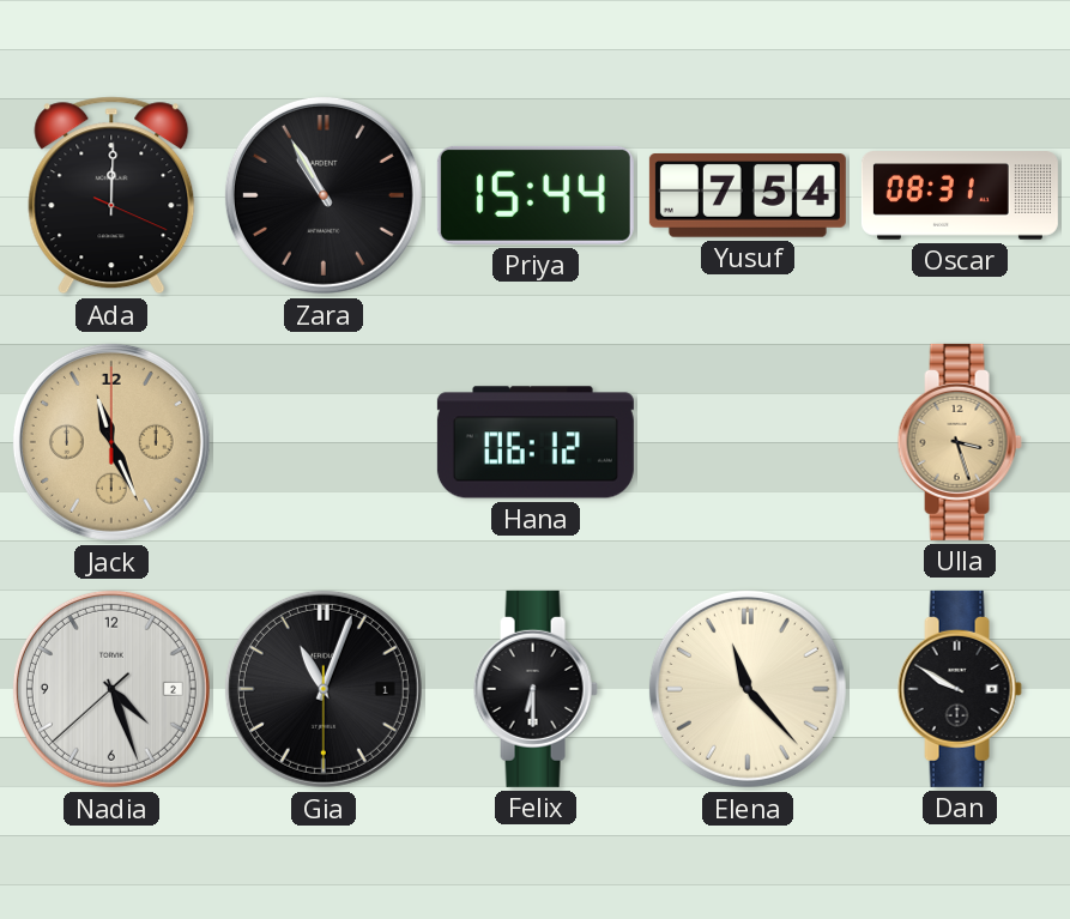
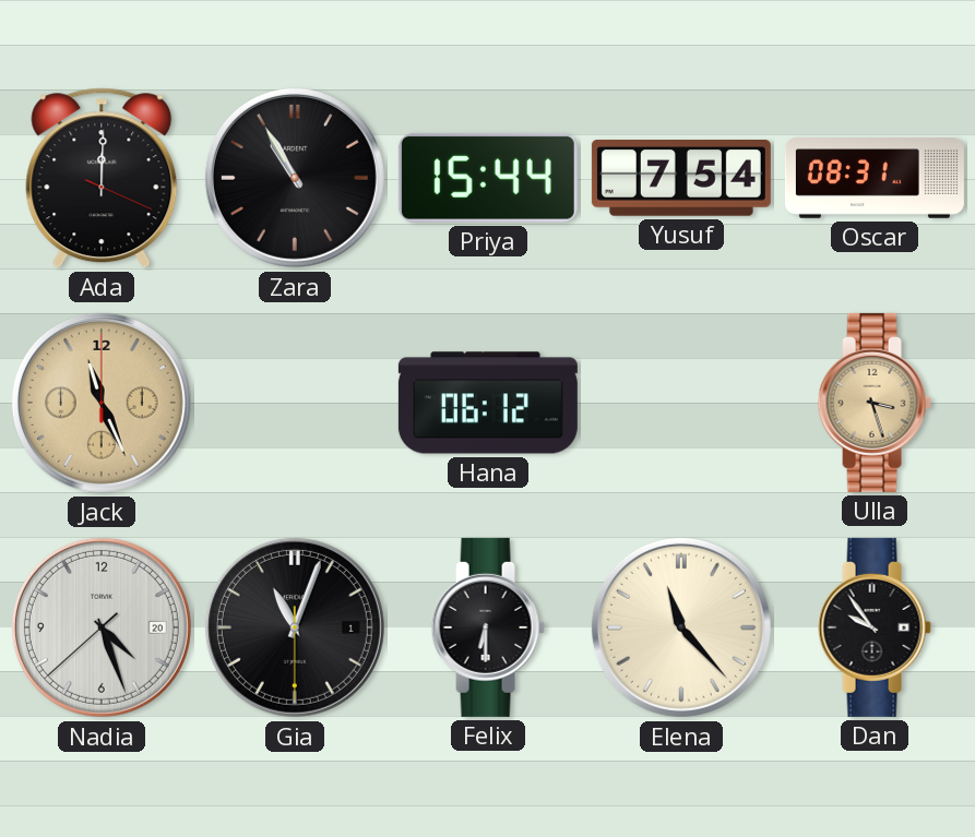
Nadia date: 2 -> 20
Dan: 9:50 -> 9:54
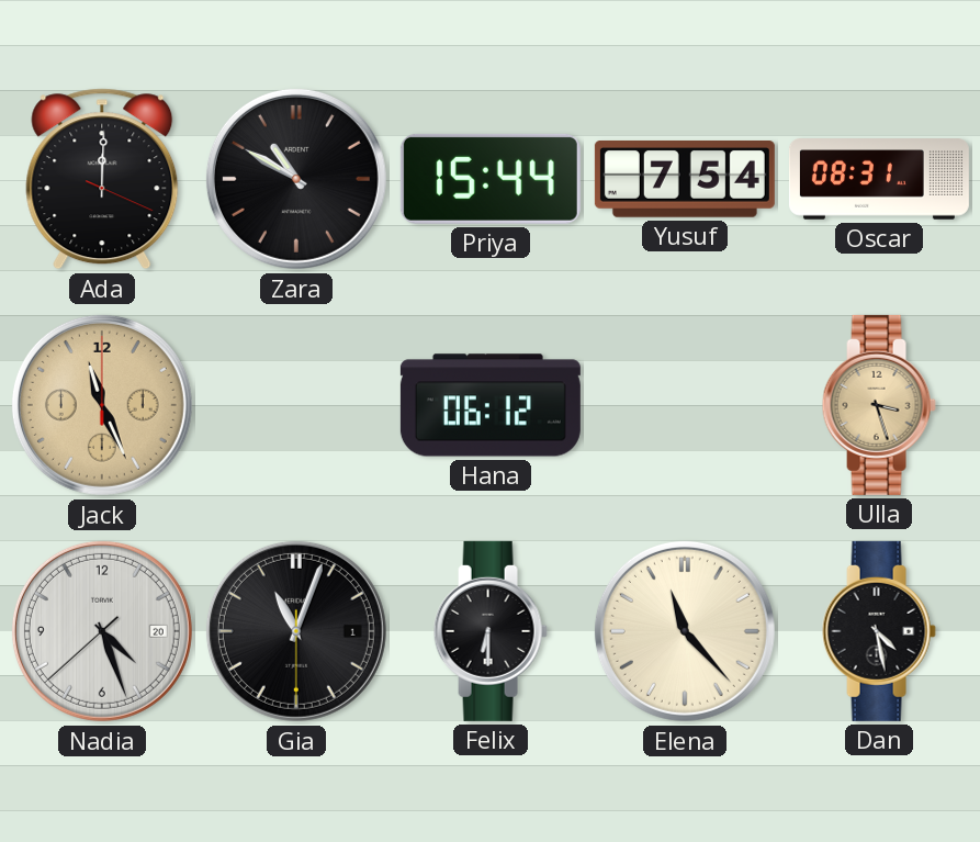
Zara: 10:55 -> 10:50
Dan: 9:54 -> 4:28
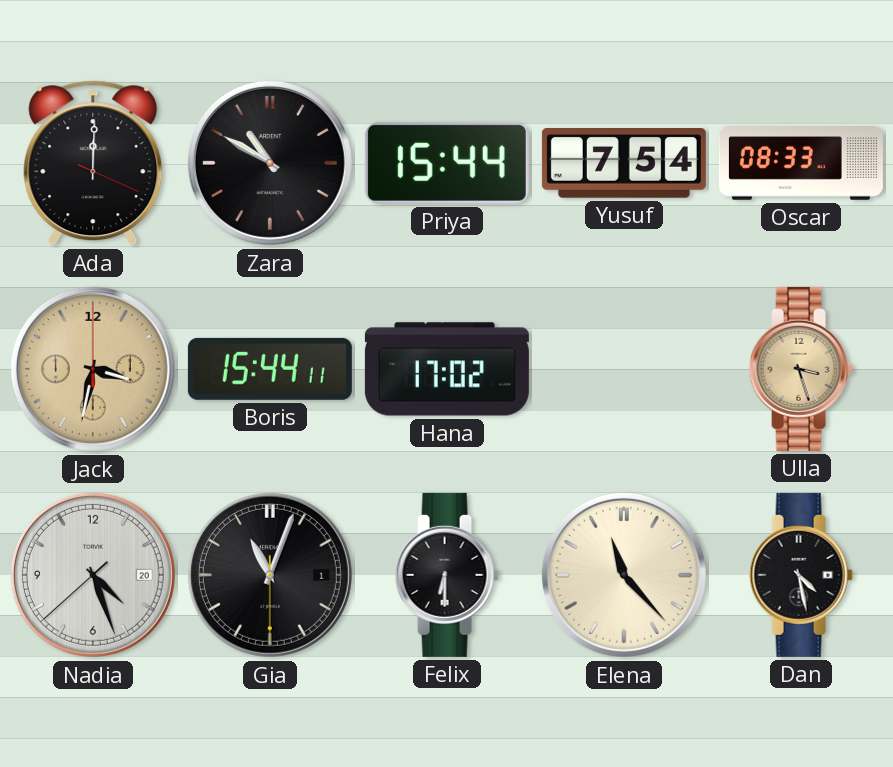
Oscar: 08:31 -> 08:33
Jack: 11:26 -> 3:32
Boris: none -> 15:44
Hana: 06:12 -> 17:02
